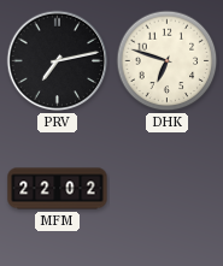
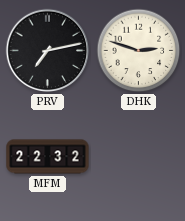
DHK: 6:48 -> 2:48
MFM: 22:02 -> 22:32
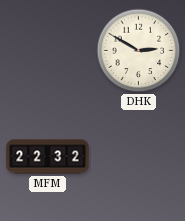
PRV: 7:13 -> none
DHK: 2:48 -> 2:50
